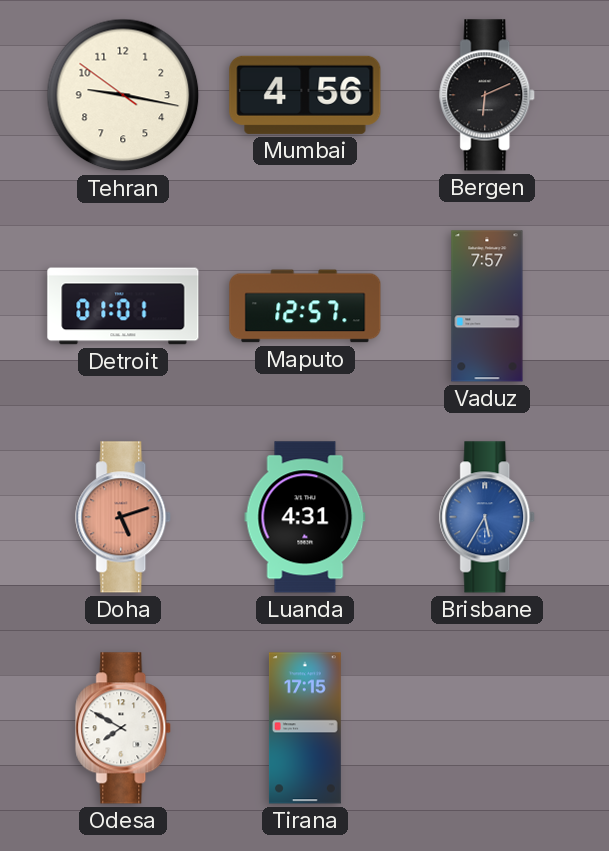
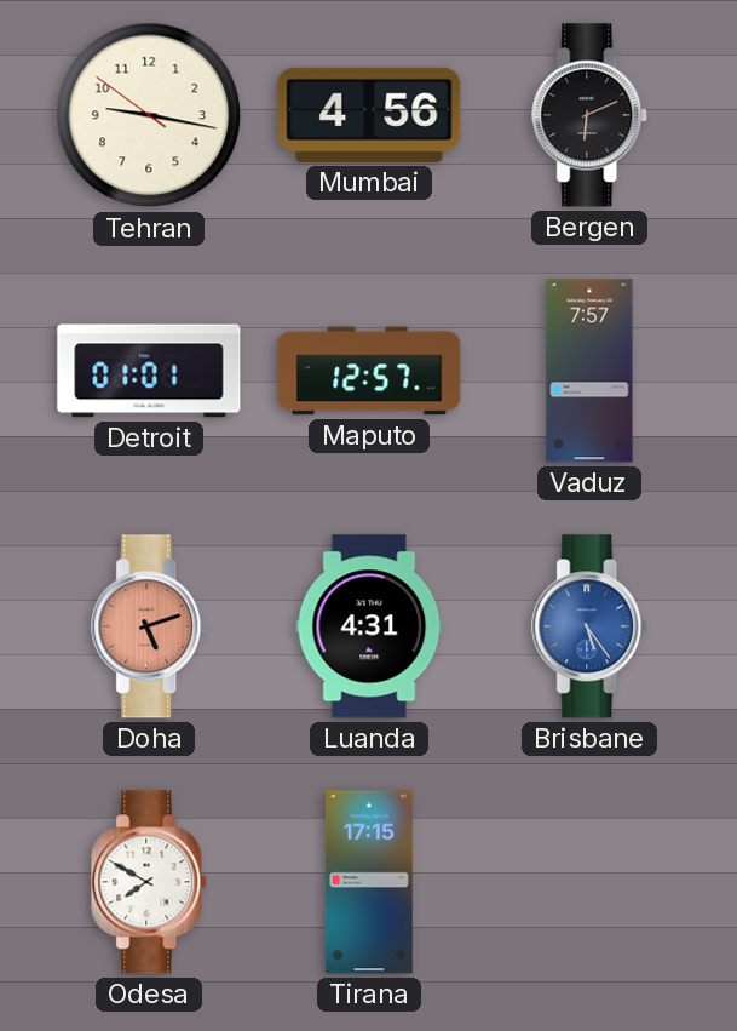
Brisbane: 5:35 -> 5:24
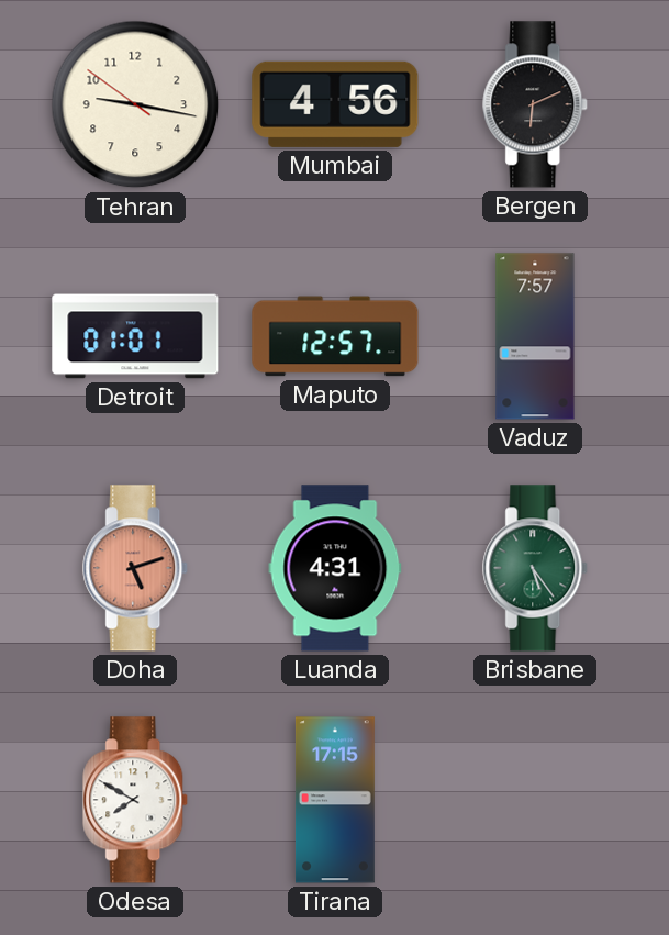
Brisbane dial: blue -> green
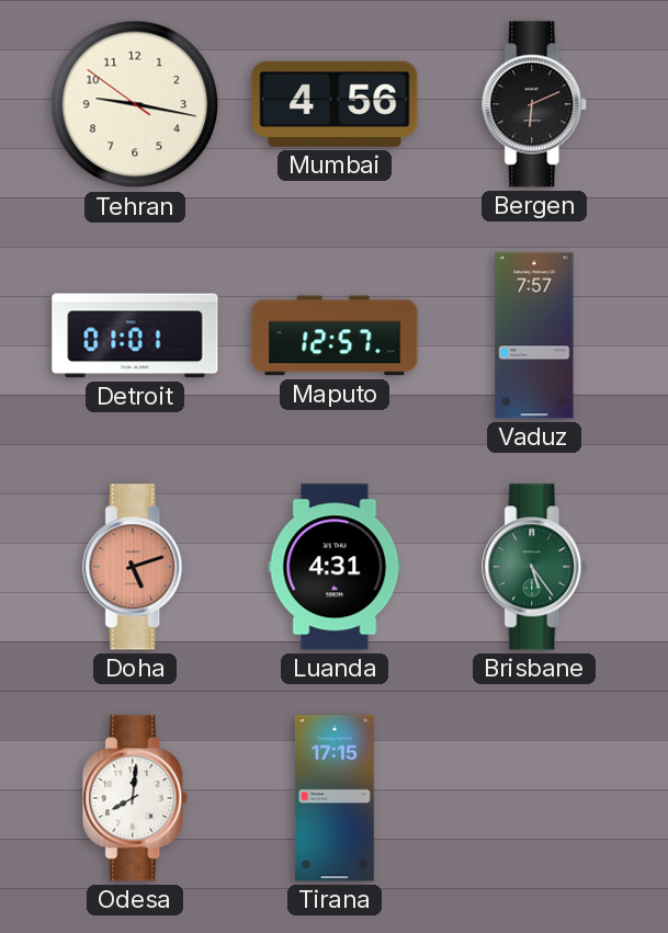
Odesa: 7:50 -> 8:01
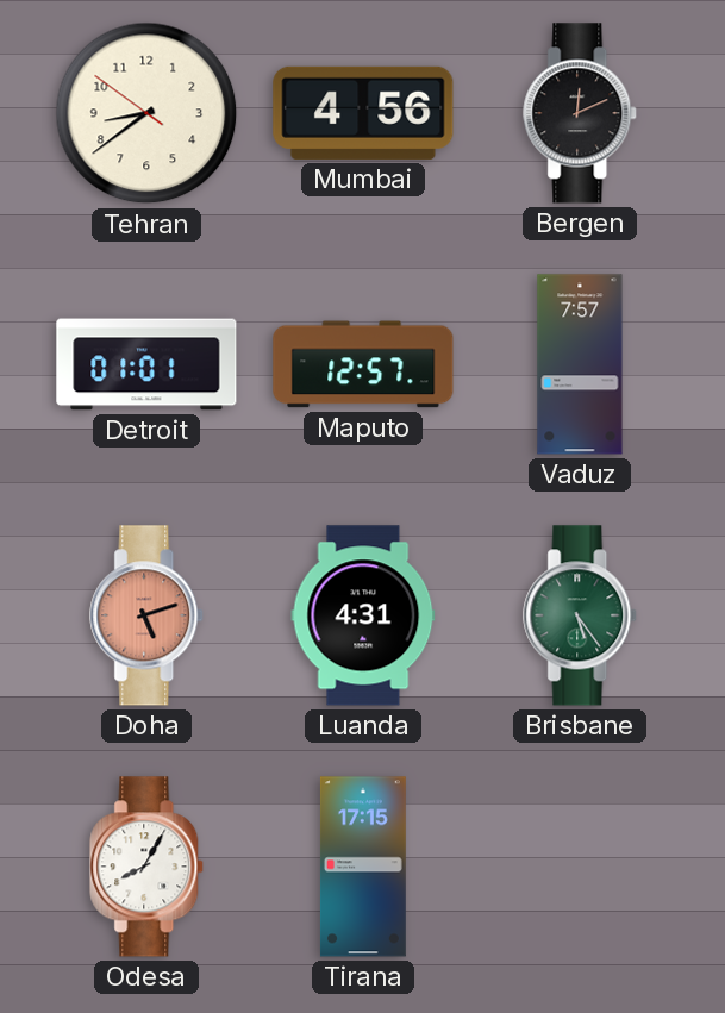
Tehran: 9:16 -> 8:38
Bergen: 6:11 -> 12:11
Odesa: 8:01 -> 8:05
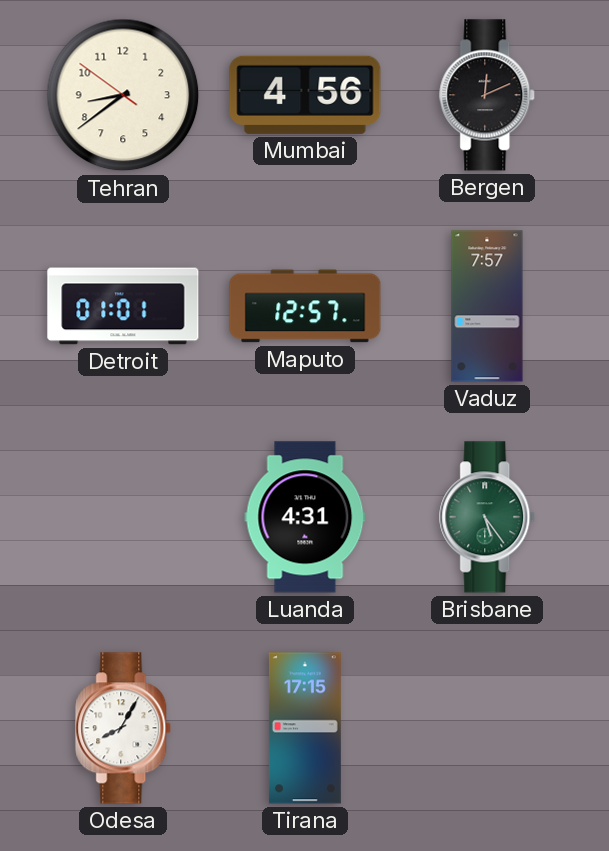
Doha: 5:12 -> none
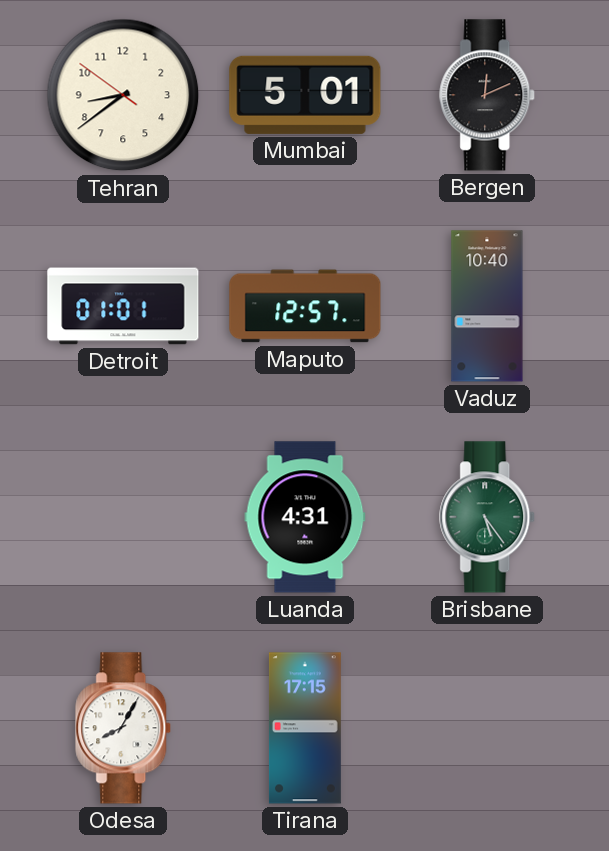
Mumbai: 4:56 -> 5:01
Vaduz: 7:57 -> 10:40
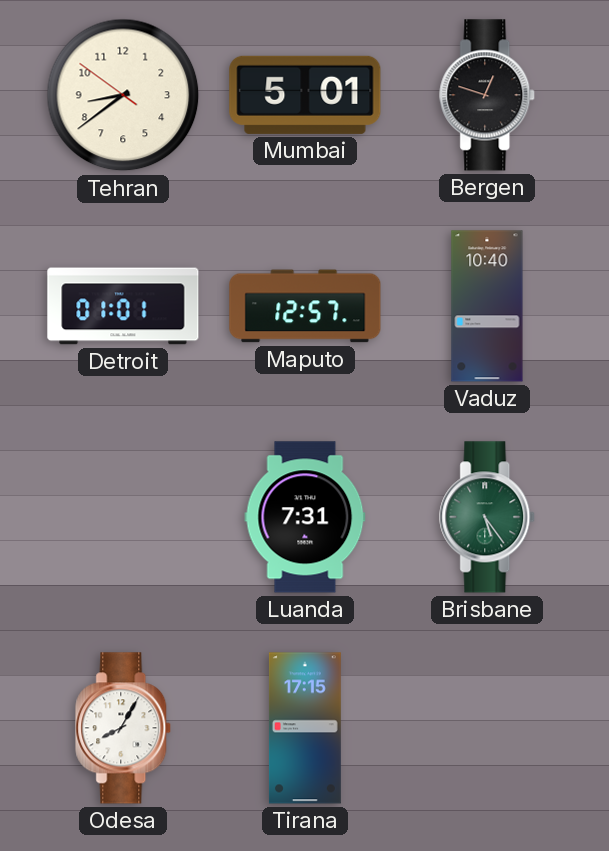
Bergen: 12:11 -> 12:48
Luanda: 4:31 -> 7:31
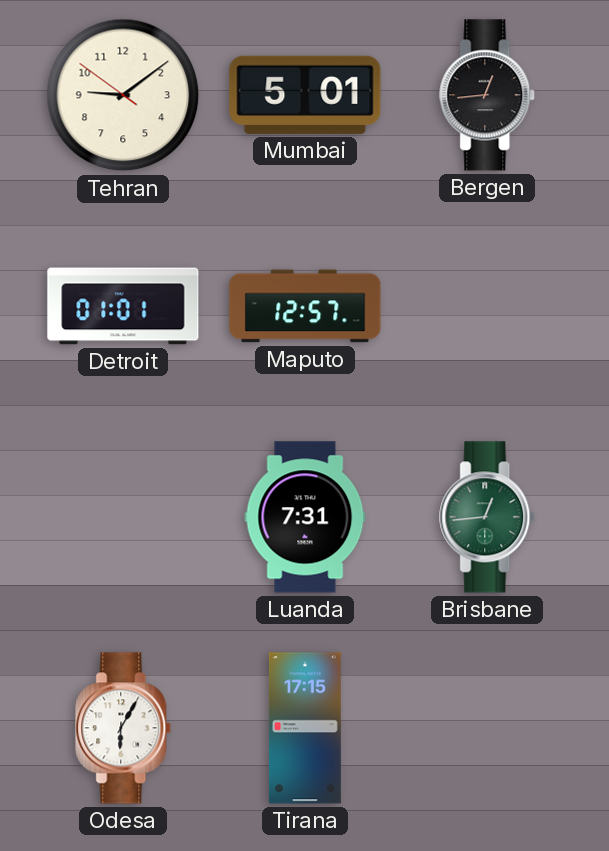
Tehran: 8:38 -> 9:08
Bergen: 12:48 -> 12:44
Vaduz: 10:40 -> none
Brisbane: 5:24 -> 12:44
Odesa: 8:05 -> 6:05
